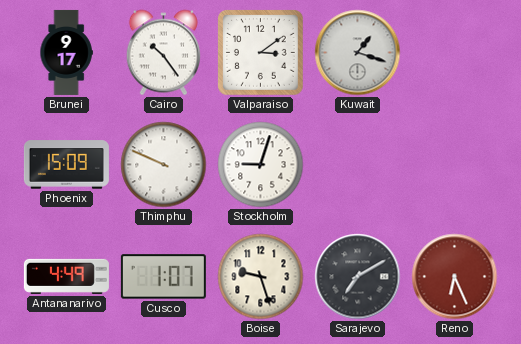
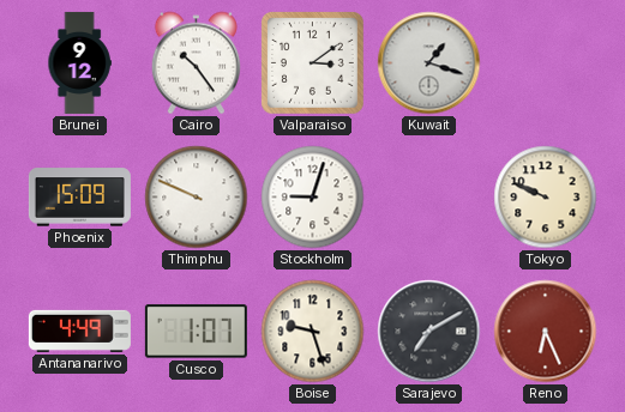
Brunei: 9:17 -> 9:12
Tokyo: none -> 9:49
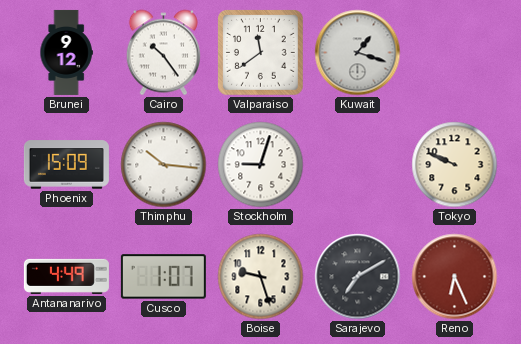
Valparaiso: 3:09 -> 11:39
Thimphu: 9:49 -> 10:16
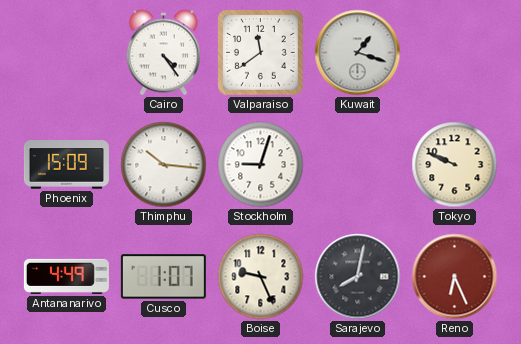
Brunei: 9:12 -> none
Cairo: 10:24 -> 4:24
Boise: 9:27 -> 9:26
Sarajevo: 7:10 -> 8:02
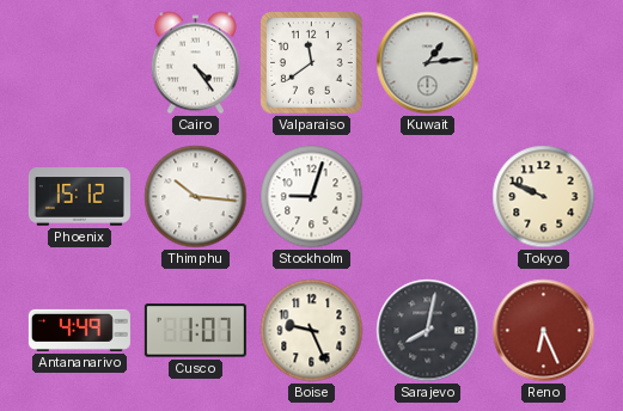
Kuwait: 1:18 -> 1:14
Phoenix: 15:09 -> 15:12
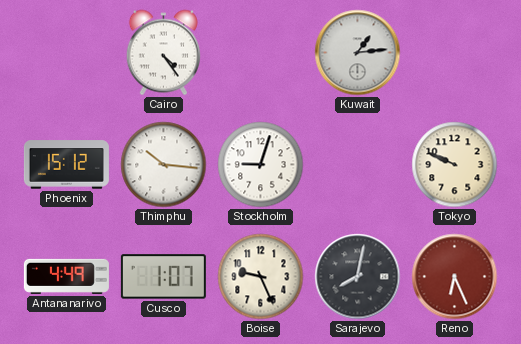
Valparaiso: 11:39 -> none
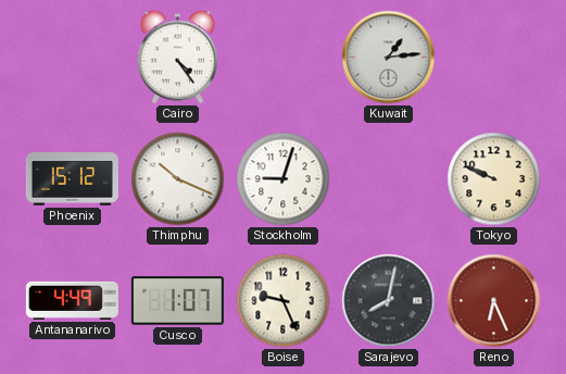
Thimphu: 10:16 -> 10:19
